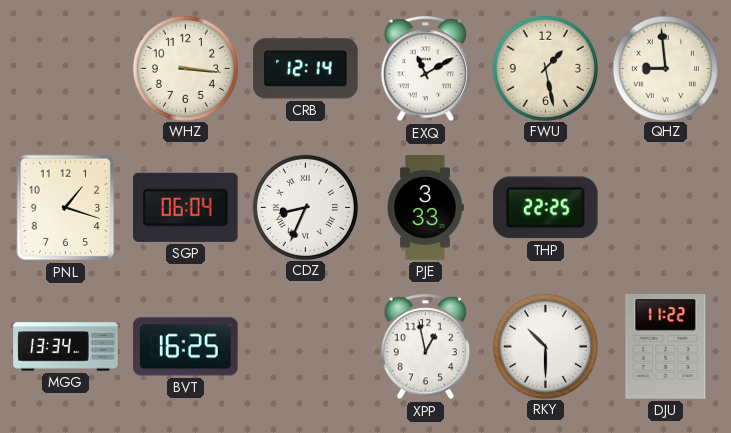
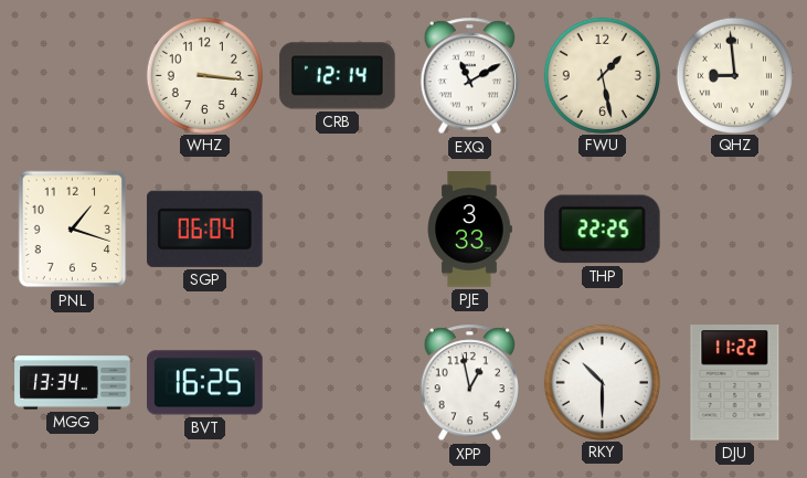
CDZ: 8:34 -> none
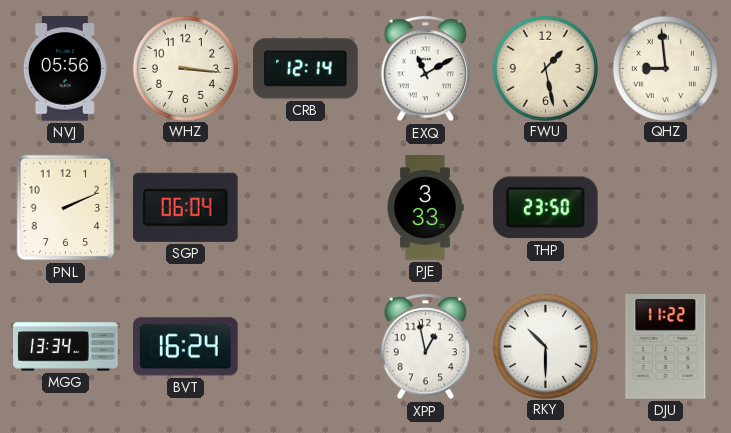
NVJ: none -> 05:56
PNL: 1:18 -> 2:11
THP: 22:25 -> 23:50
BVT: 16:25 -> 16:24
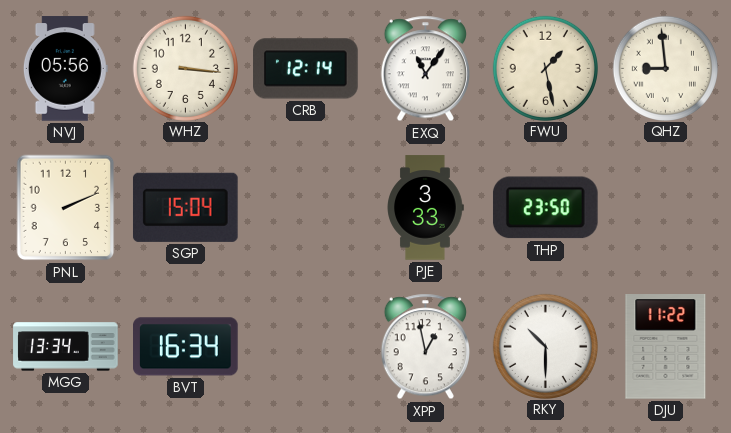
EXQ: 11:10 -> 11:06
SGP: 06:04 -> 15:04
BVT: 16:24 -> 16:34
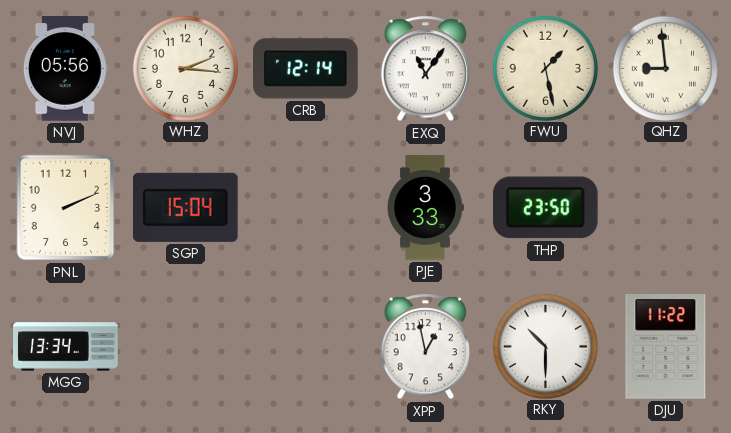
WHZ: 3:16 -> 2:16
BVT: 16:34 -> none
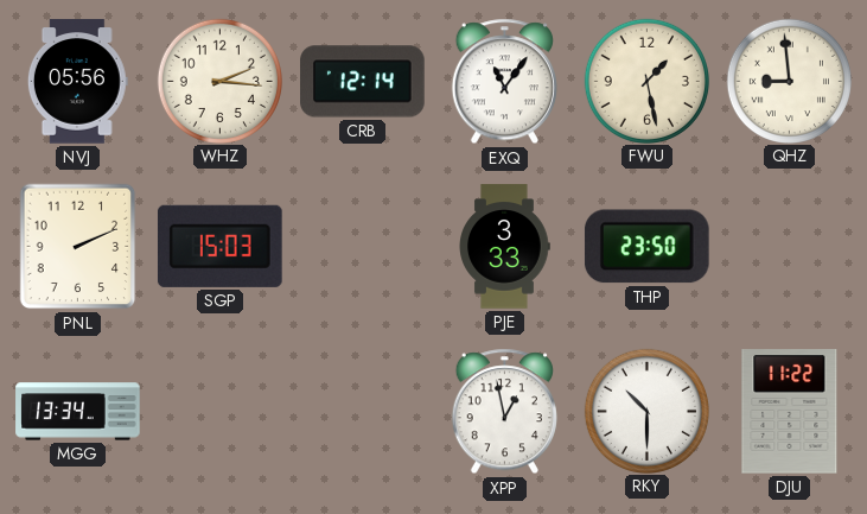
SGP: 15:04 -> 15:03
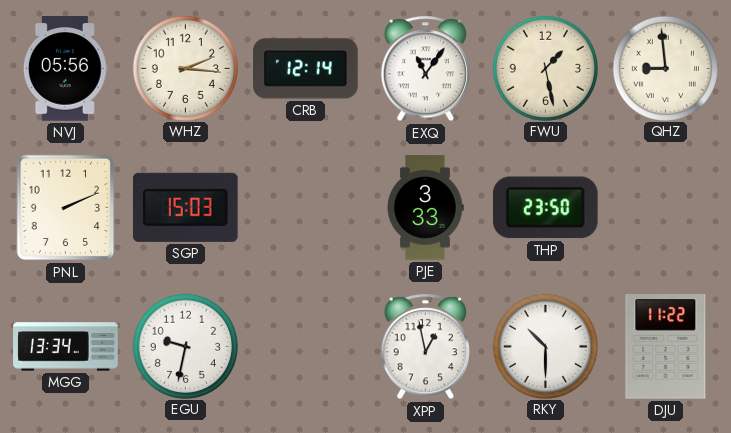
EGU: none -> 9:32
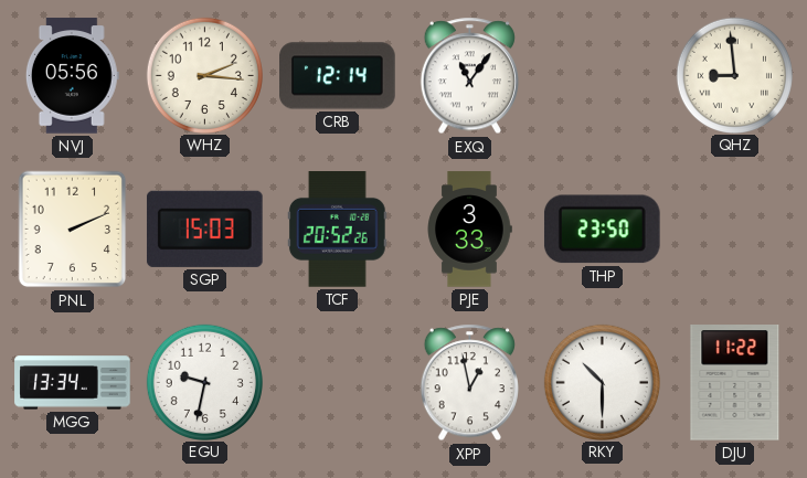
FWU: 1:28 -> none
TCF: none -> 20:52
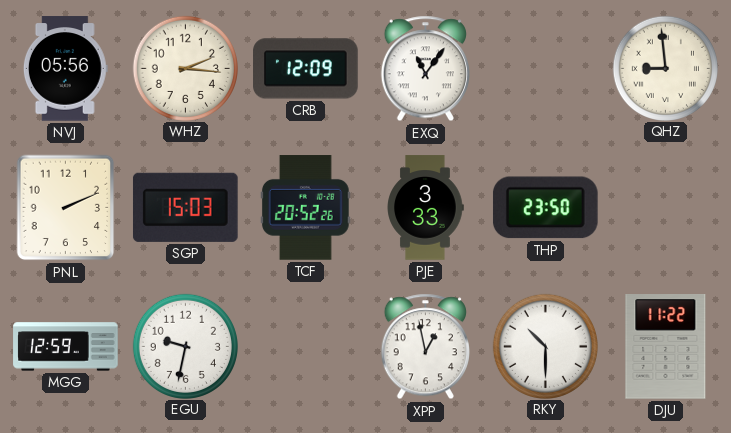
CRB: 12:14 -> 12:09
MGG: 13:34 -> 12:59
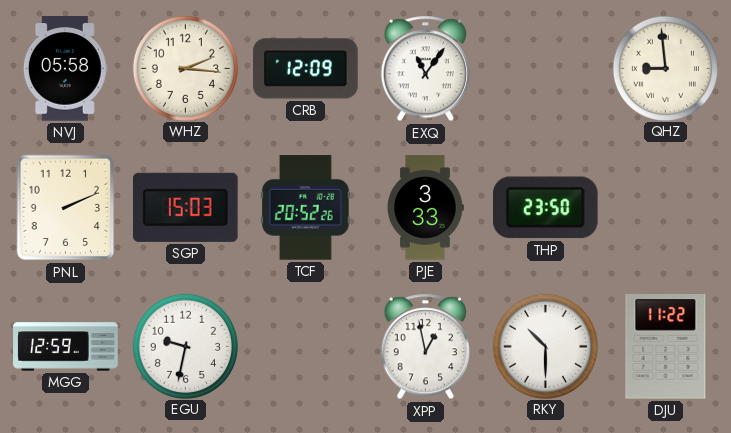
NVJ: 05:56 -> 05:58
